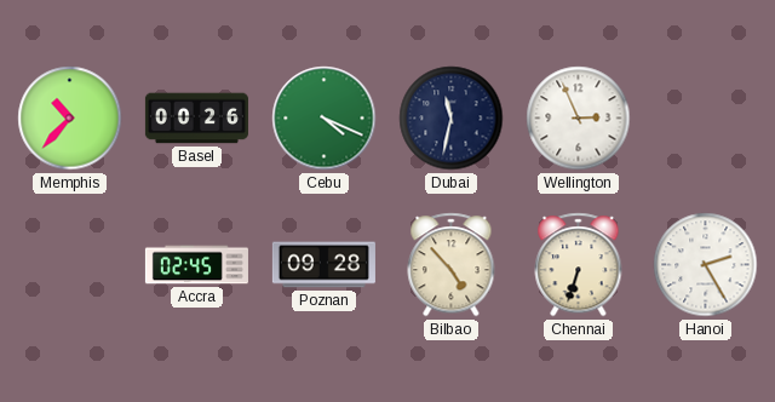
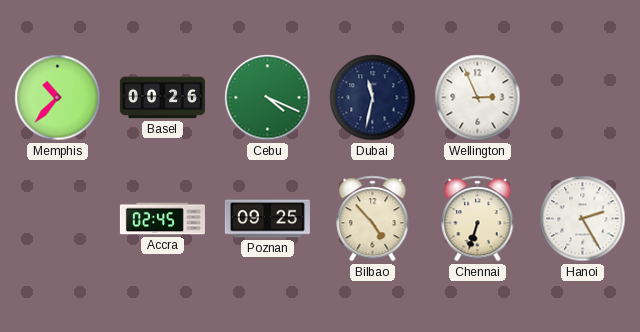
Poznan: 09:28 -> 09:25
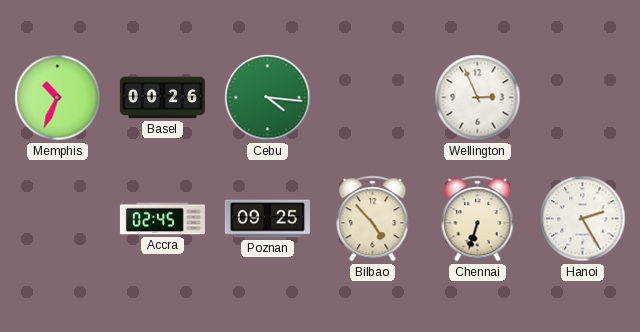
Memphis: 10:37 -> 10:34
Cebu: 4:19 -> 4:16
Dubai: 11:32 -> none
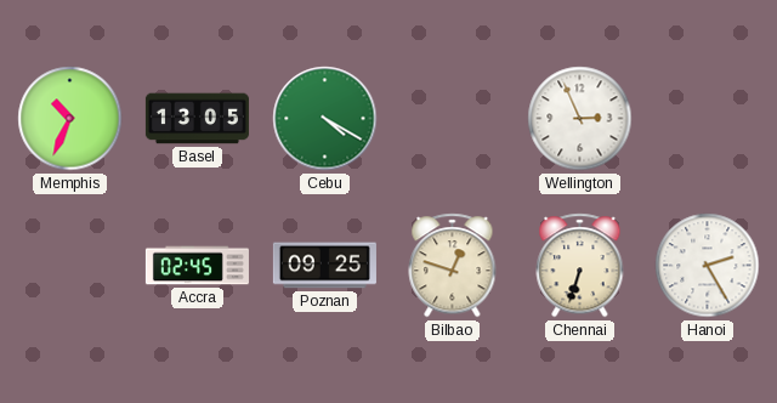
Basel: 00:26 -> 13:05
Cebu: 4:16 -> 4:20
Bilbao: 4:53 -> 12:48
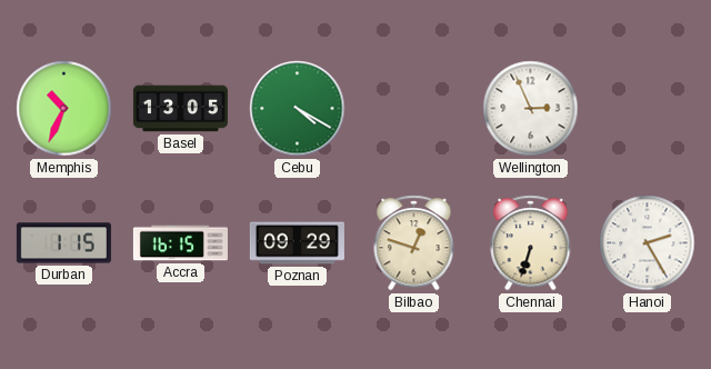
Durban: none -> 1:15
Accra: 02:45 -> 16:15
Poznan: 09:25 -> 09:29
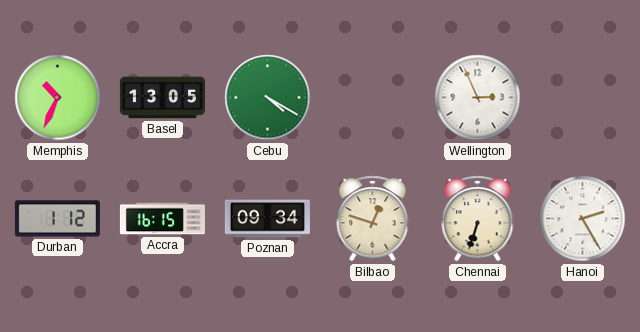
Durban: 1:15 -> 1:12
Poznan: 09:29 -> 09:34
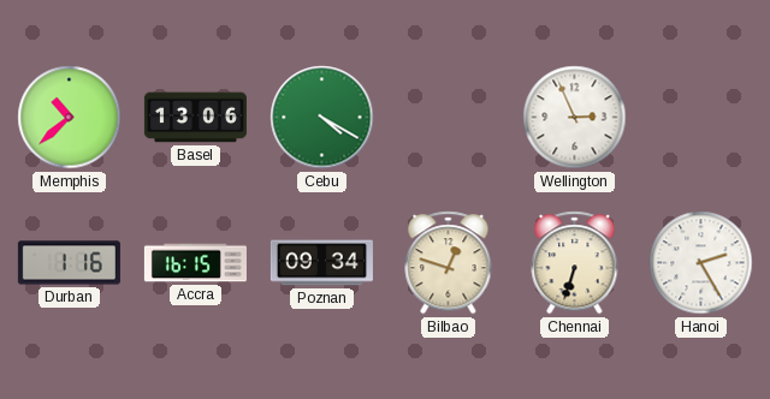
Memphis: 10:34 -> 10:38
Basel: 13:05 -> 13:06
Durban: 1:12 -> 1:16
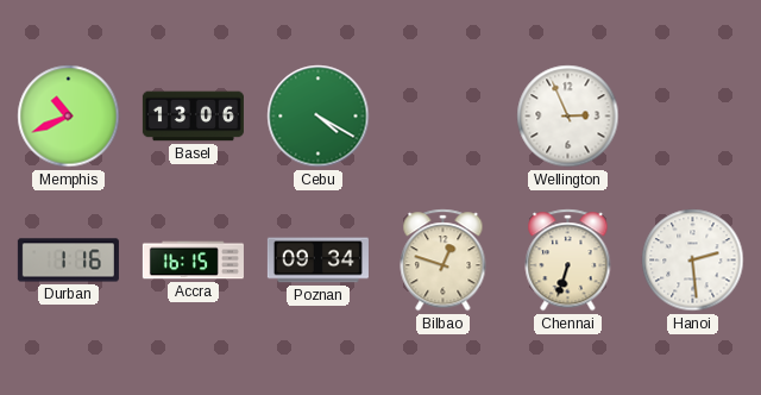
Memphis: 10:38 -> 10:41
Hanoi: 2:25 -> 2:29
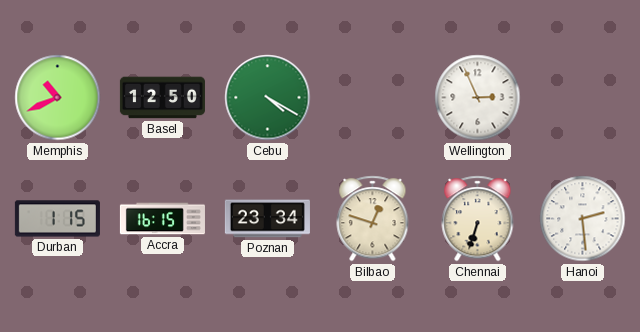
Basel: 13:06 -> 12:50
Durban: 1:16 -> 1:15
Poznan: 09:34 -> 23:34
